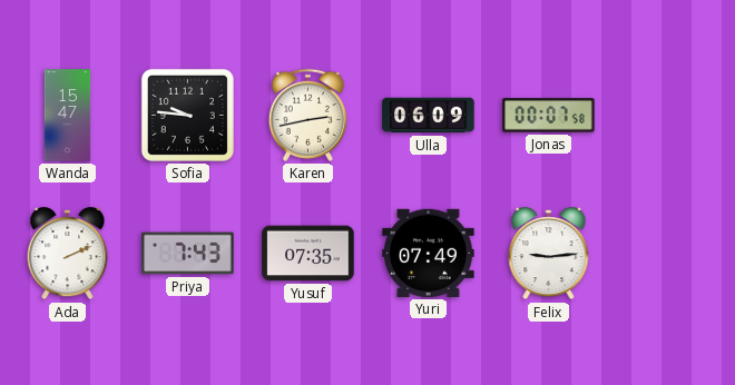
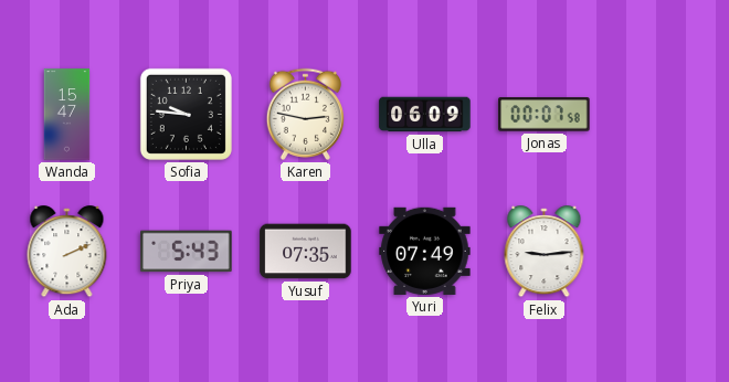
Karen: 2:43 -> 2:47
Priya: 7:43 -> 5:43
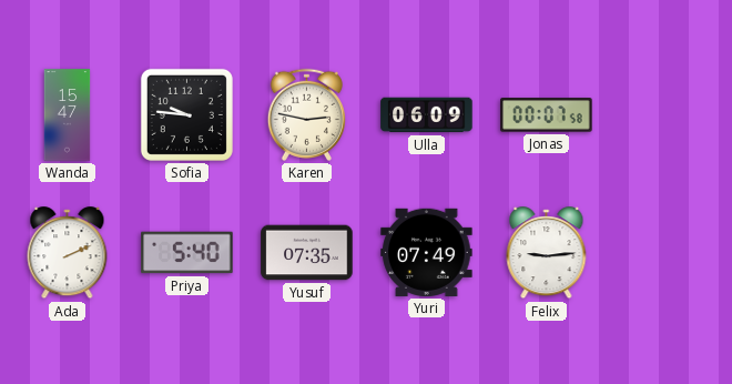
Priya: 5:43 -> 5:40
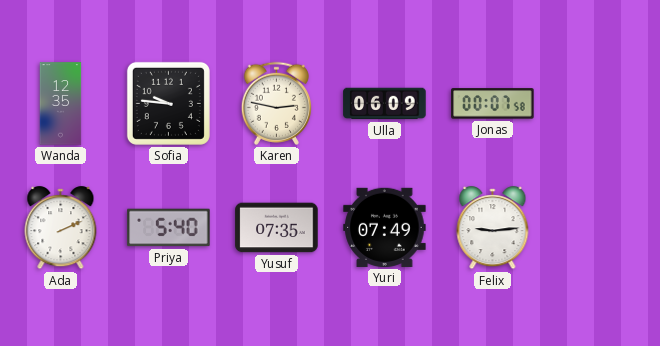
Wanda: 15:47 -> 12:35
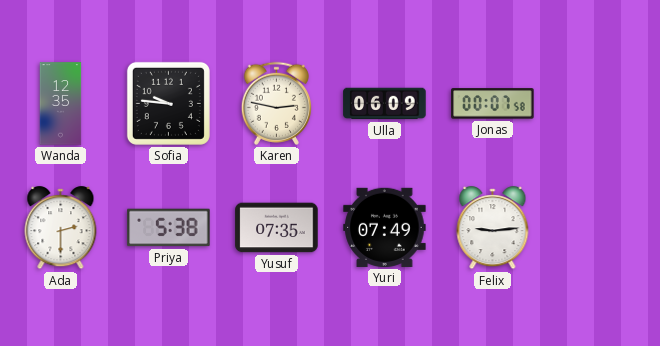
Ada: 2:11 -> 2:30
Priya: 5:40 -> 5:38
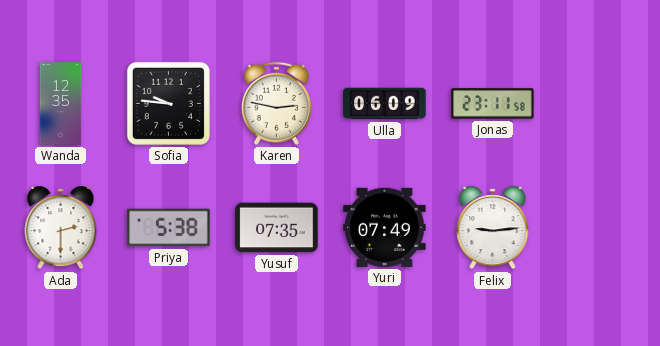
Jonas: 00:07 -> 23:11
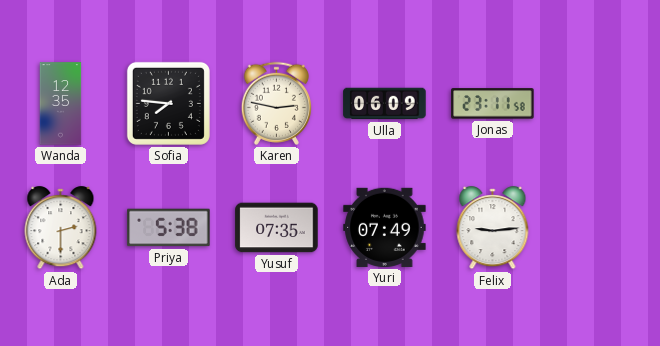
Sofia: 9:46 -> 7:46
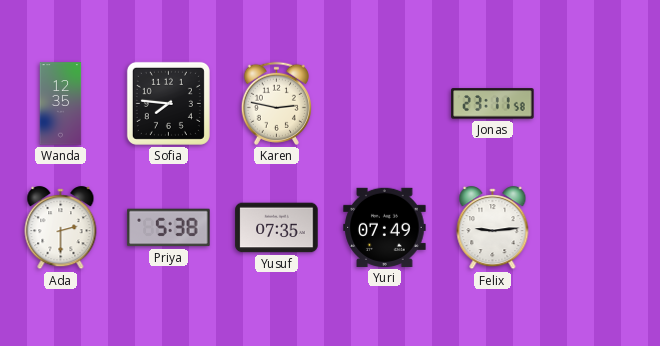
Ulla: 06:09 -> none
